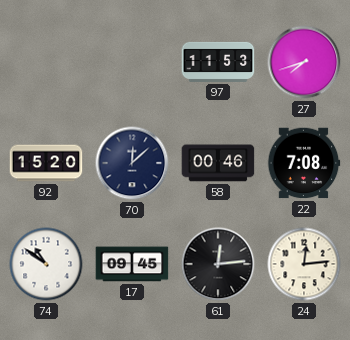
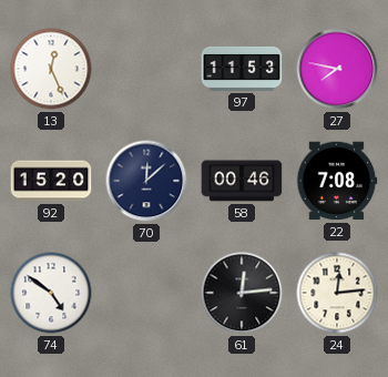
13: none -> 12:26
27: 7:42 -> 7:47
74: 10:51 -> 4:51
17: 09:45 -> none
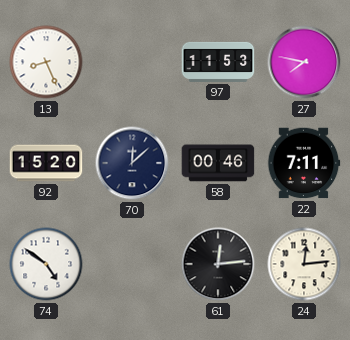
13: 12:26 -> 8:26
22: 7:08 -> 7:11
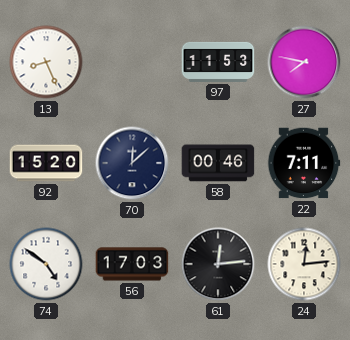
56: none -> 17:03
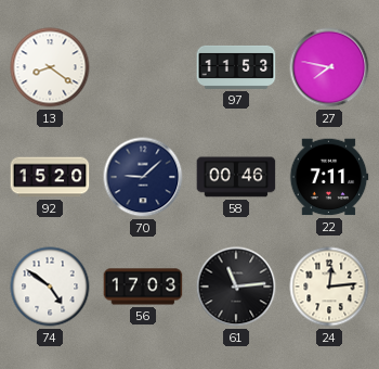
13: 8:26 -> 8:21
70: 12:08 -> 9:08
61: 12:14 -> 11:14
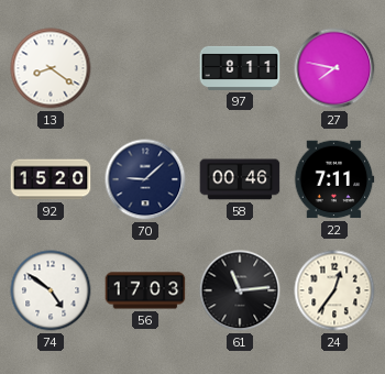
97: 11:53 -> 8:11
24: 12:14 -> 12:36
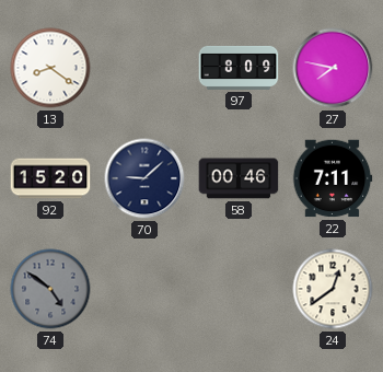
97: 8:11 -> 8:09
74 dial: white -> grey
56: 17:03 -> none
61: 11:14 -> none
24: 12:36 -> 12:39
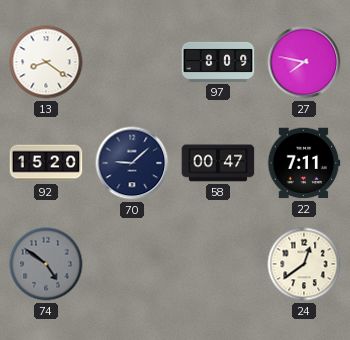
58: 00:46 -> 00:47
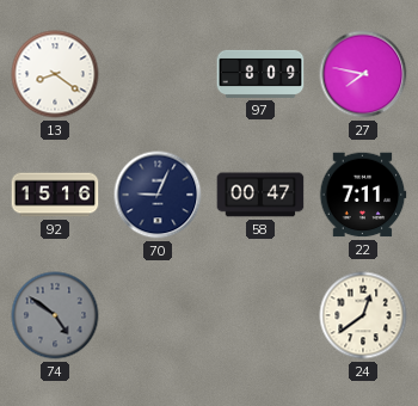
92: 15:20 -> 15:16
70: 9:08 -> 9:04
